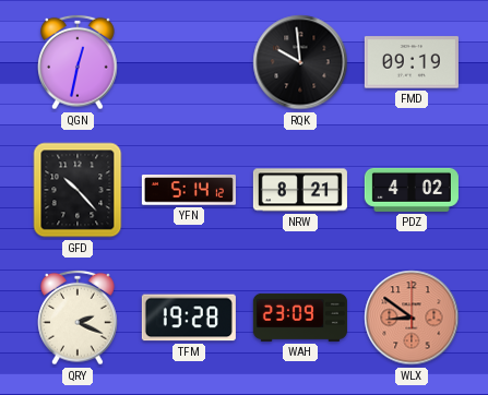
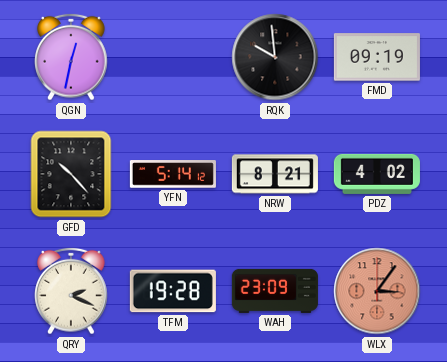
WLX: 8:51 -> 3:06
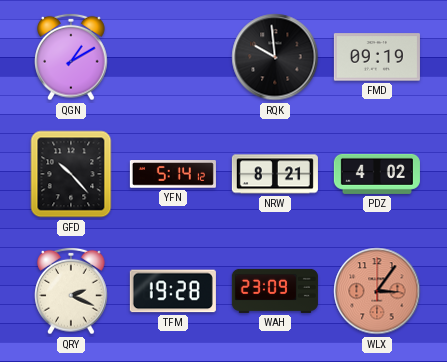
QGN: 12:32 -> 1:10
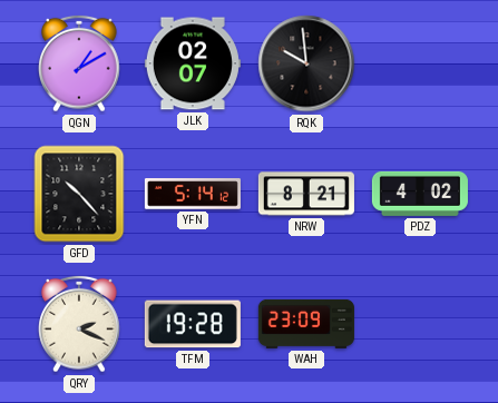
JLK: none -> 02:07
FMD: 09:19 -> none
WLX: 3:06 -> none
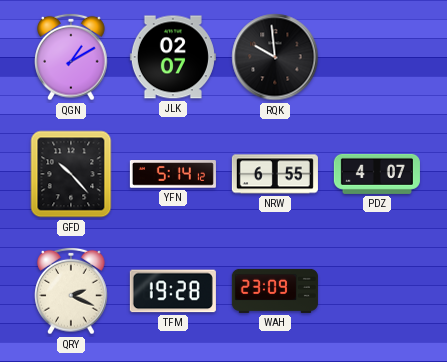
NRW: 8:21 -> 6:55
PDZ: 4:02 -> 4:07
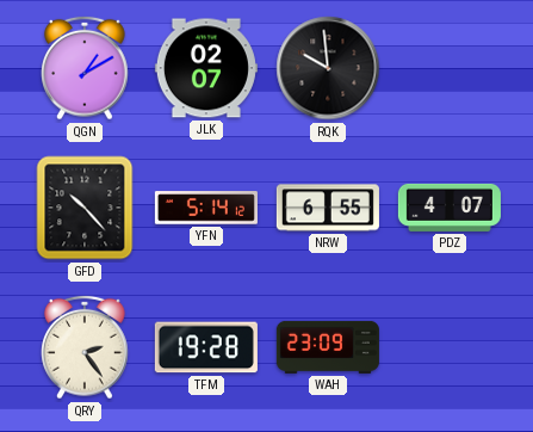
QRY: 2:19 -> 2:24
